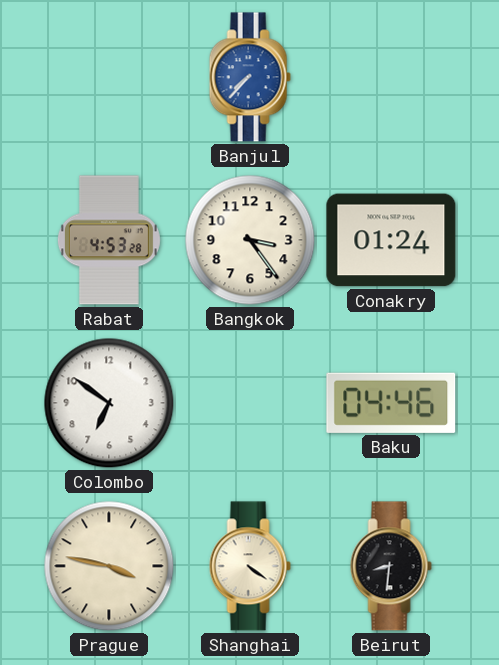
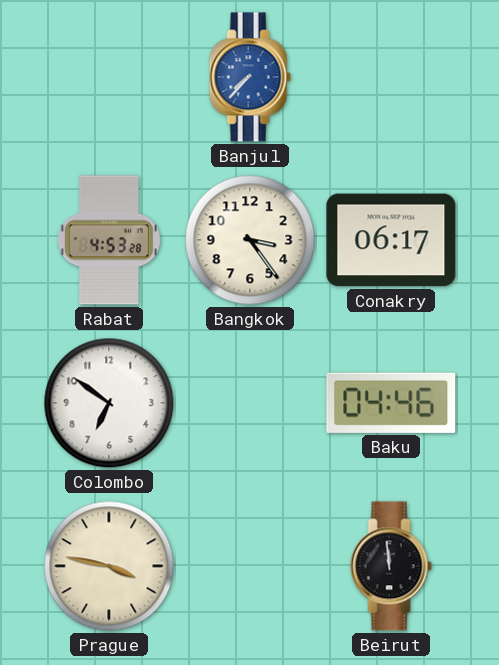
Conakry: 01:24 -> 06:17
Shanghai: 4:21 -> none
Beirut: 8:31 -> 11:59
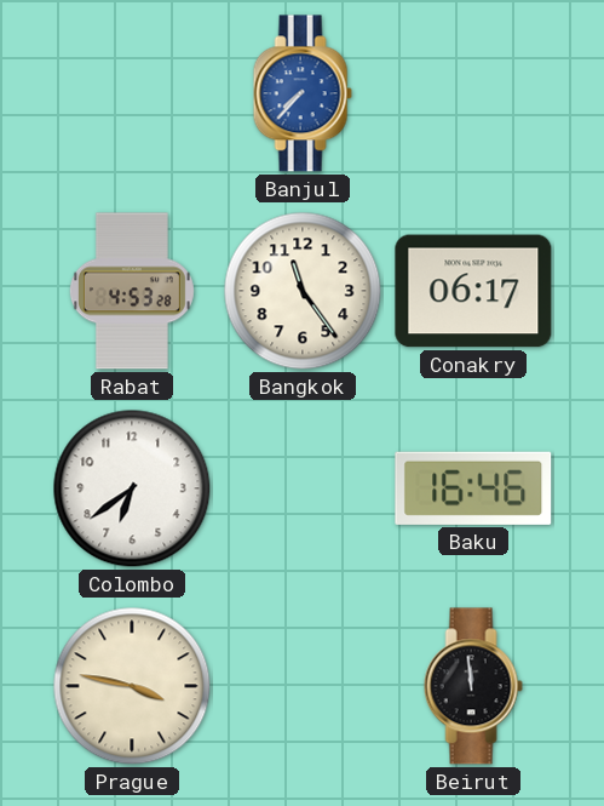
Bangkok: 3:24 -> 11:24
Colombo: 6:51 -> 6:39
Baku: 04:46 -> 16:46
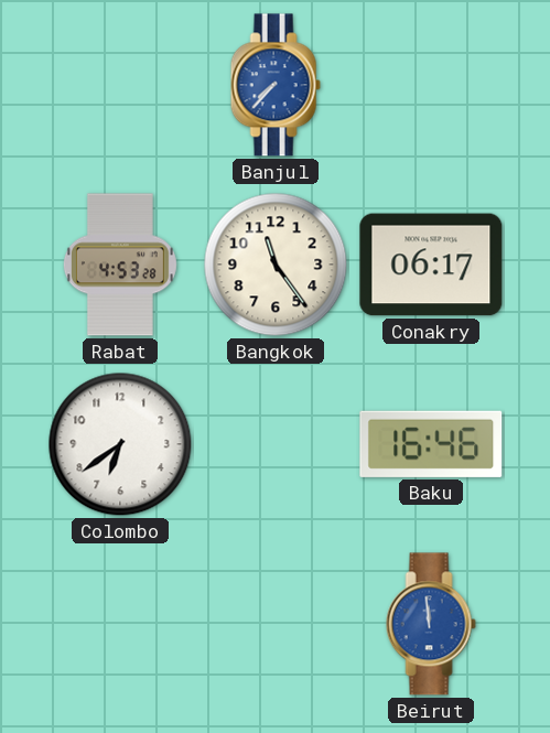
Prague: 3:47 -> none
Beirut dial: black -> blue
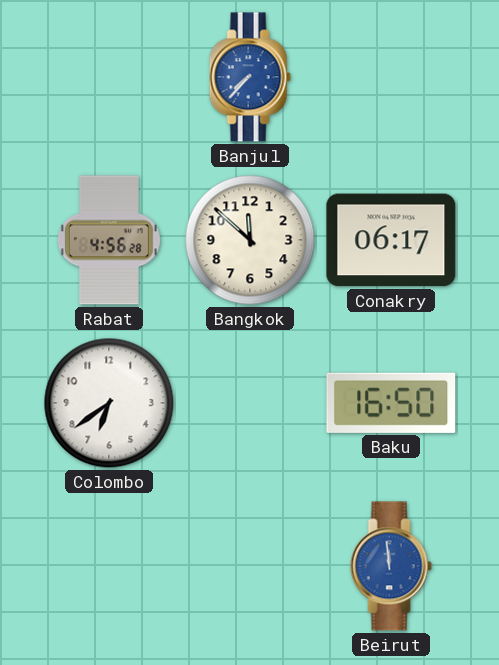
Rabat: 4:53 -> 4:56
Bangkok: 11:24 -> 11:52
Baku: 16:46 -> 16:50
